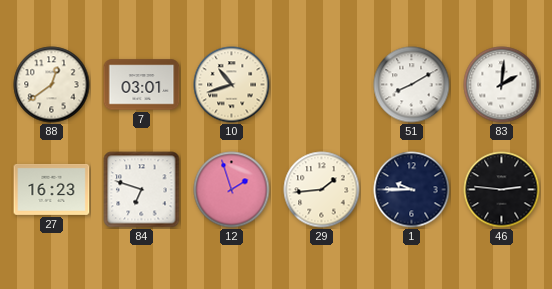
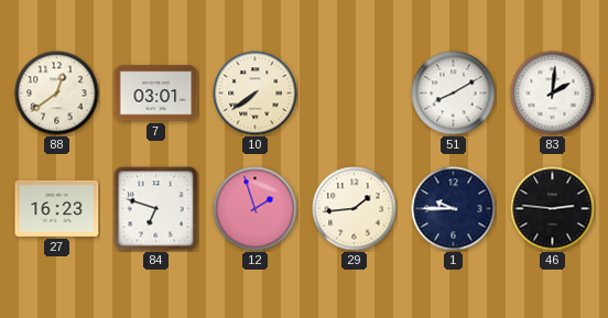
10: 10:42 -> 7:39
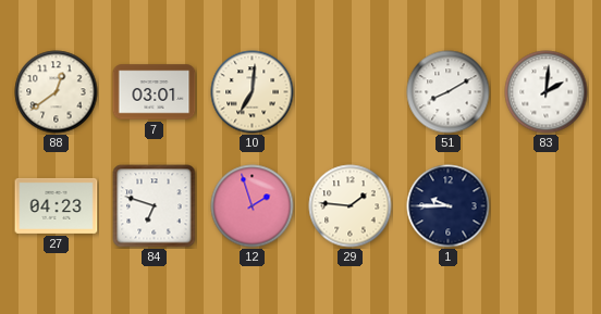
10: 7:39 -> 7:01
27: 16:23 -> 04:23
29: 1:44 -> 1:46
46: 2:46 -> none
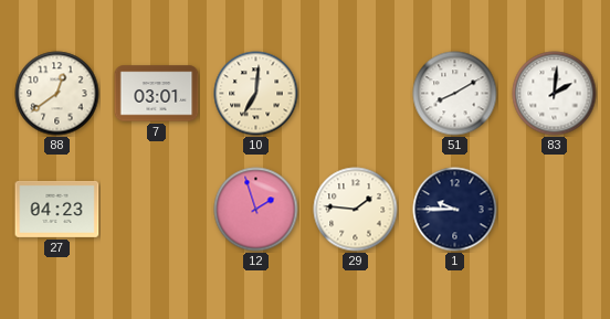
84: 6:48 -> none
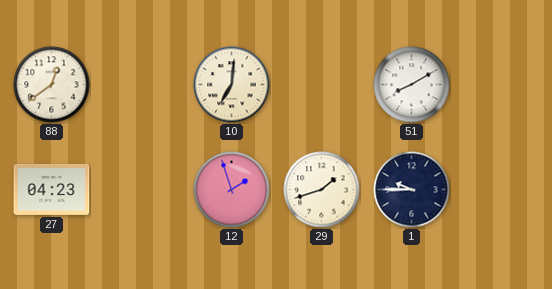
7: 03:01 -> none
83: 2:01 -> none
29: 1:46 -> 1:42
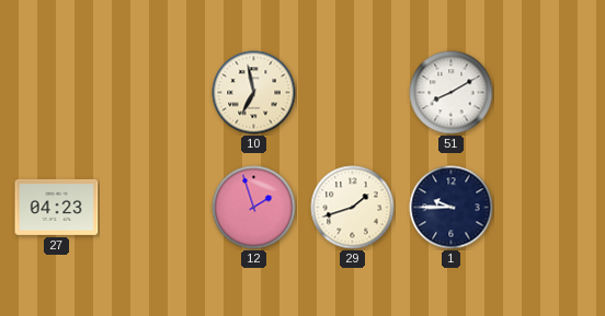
88: 12:39 -> none
10: 7:01 -> 6:58
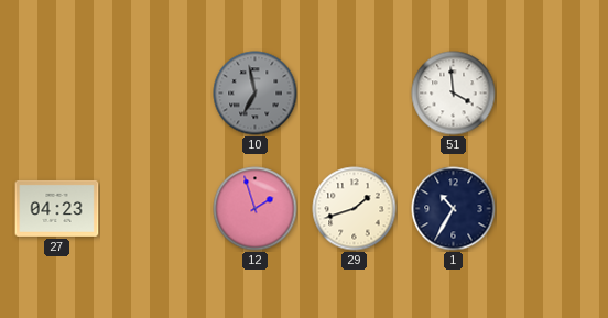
10 dial: cream -> grey
51: 8:10 -> 3:59
1: 9:45 -> 10:35
